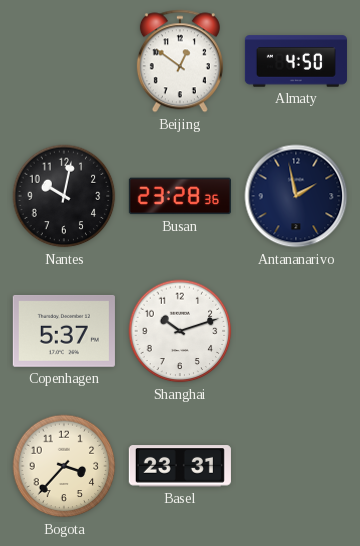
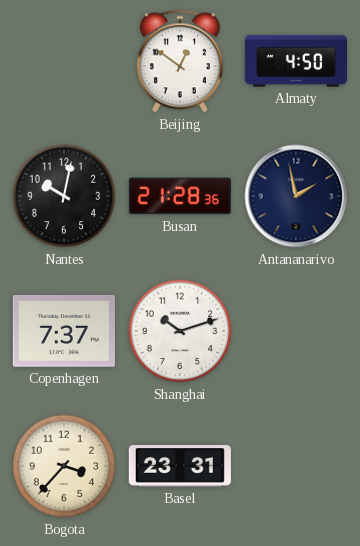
Busan: 23:28 -> 21:28
Copenhagen: 5:37 -> 7:37
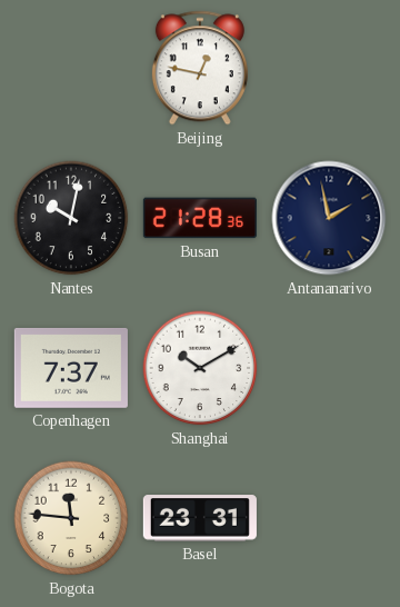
Beijing: 12:51 -> 12:47
Almaty: 4:50 -> none
Shanghai: 10:12 -> 10:10
Bogota: 3:37 -> 11:46
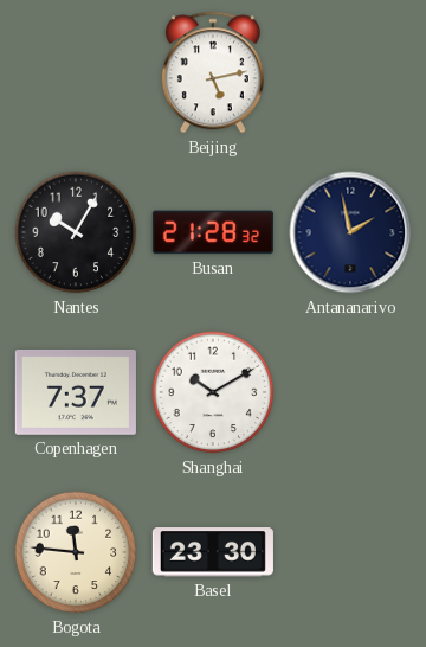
Beijing: 12:47 -> 5:13
Nantes: 10:02 -> 10:05
Busan: 21:28:36 -> 21:28:32
Basel: 23:31 -> 23:30
